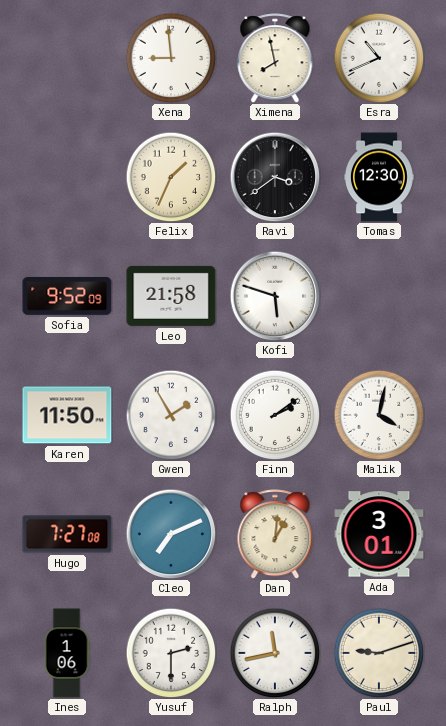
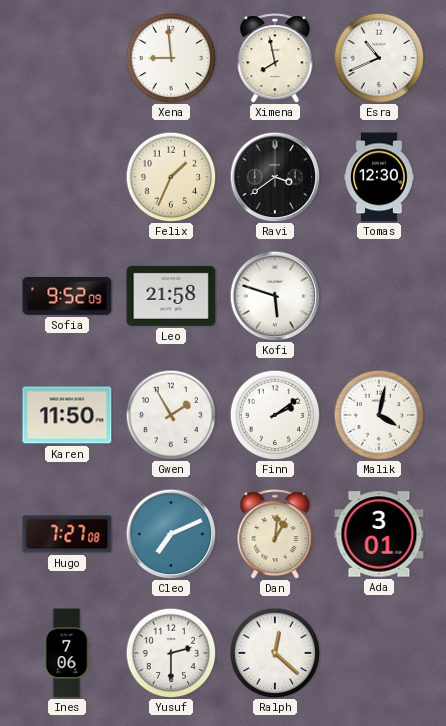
Ines: 1:06 -> 7:06
Ralph: 11:43 -> 12:22
Paul: 9:12 -> none
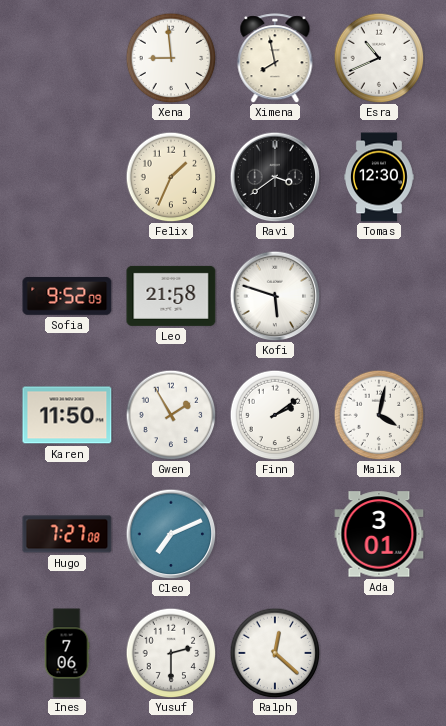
Dan: 1:01 -> none
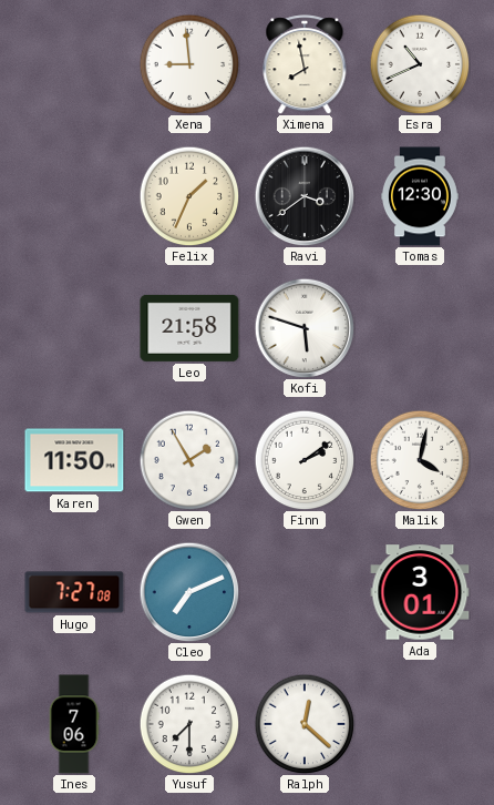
Sofia: 9:52 -> none
Yusuf: 2:30 -> 7:30
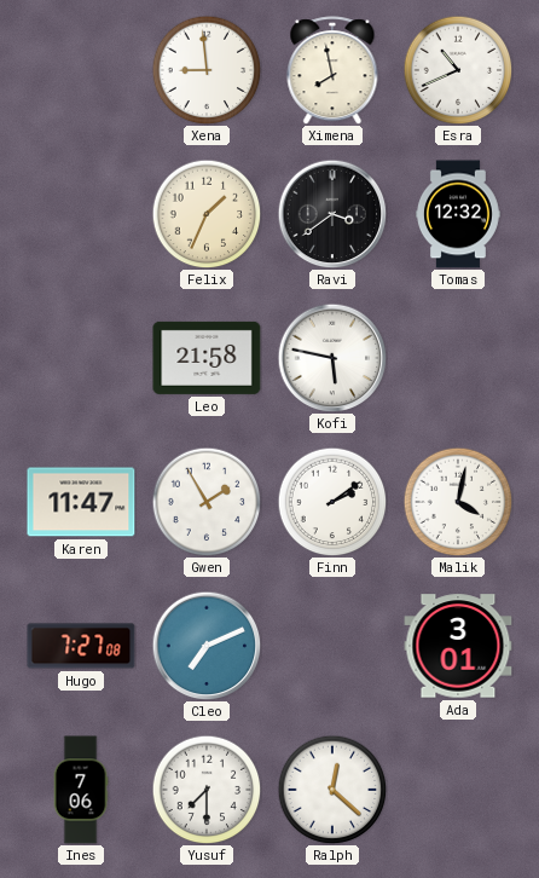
Tomas: 12:30 -> 12:32
Kofi: 5:48 -> 5:47
Karen: 11:50 -> 11:47
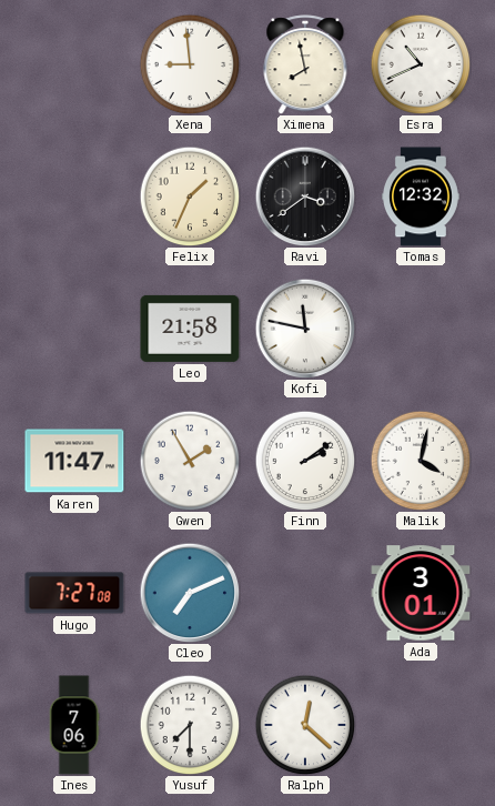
Kofi: 5:47 -> 11:47
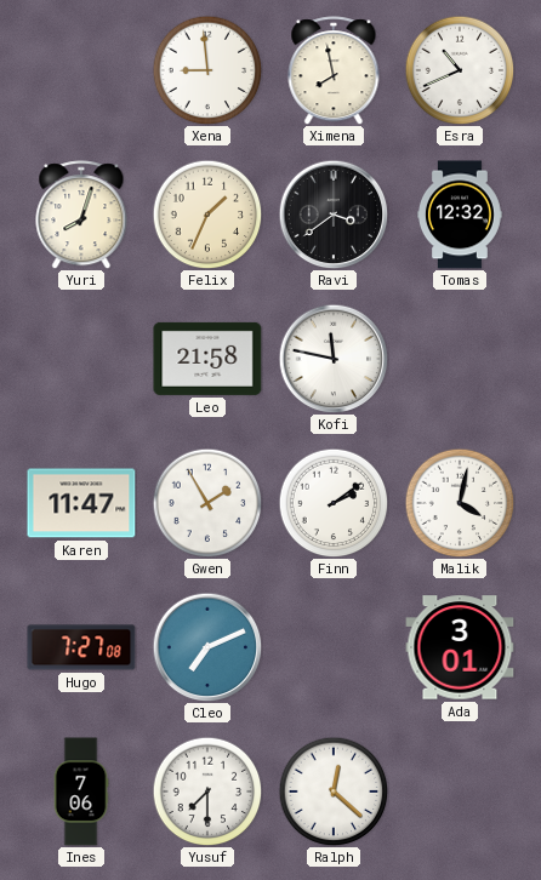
Yuri: none -> 8:03
